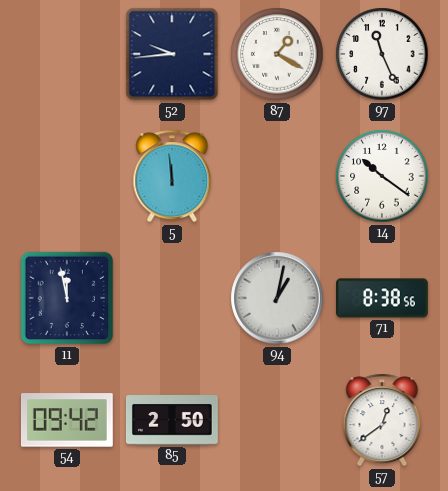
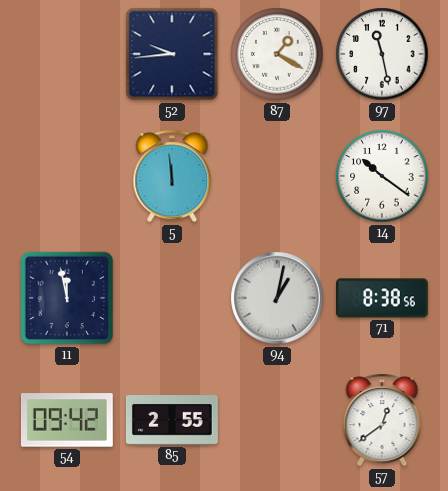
97: 11:26 -> 11:28
85: 2:50 -> 2:55
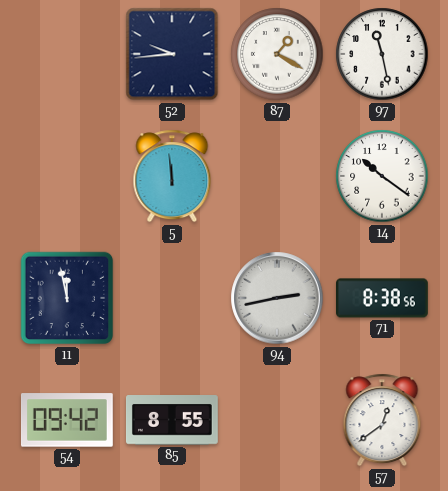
94: 1:02 -> 2:43
85: 2:55 -> 8:55
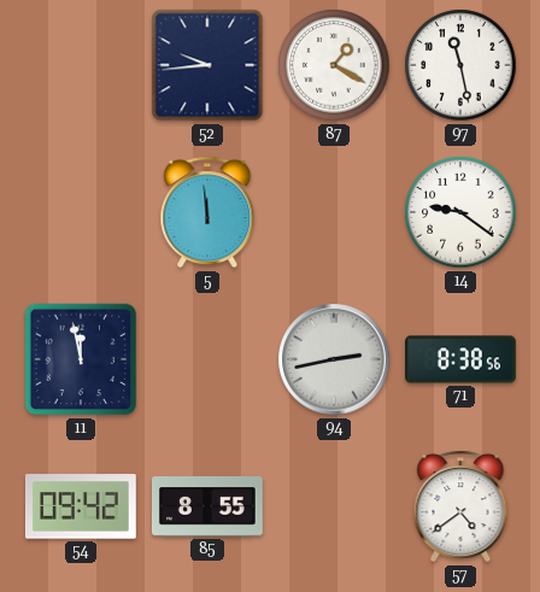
14: 10:21 -> 9:21
57: 12:39 -> 4:39
